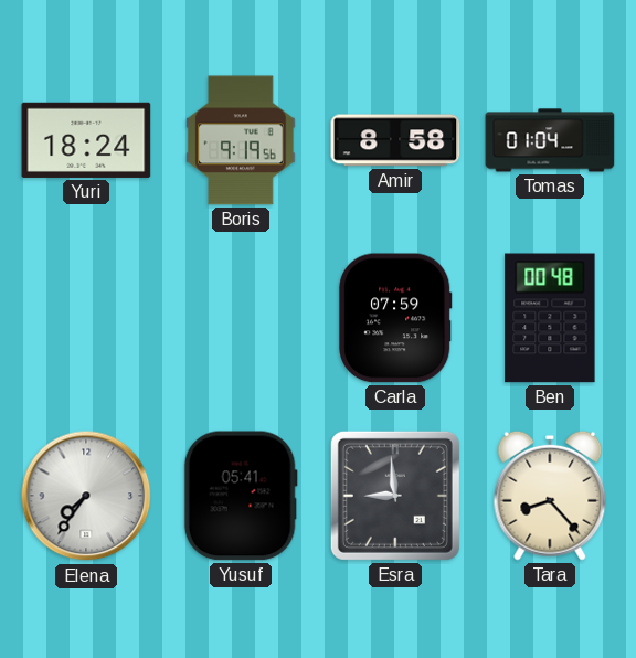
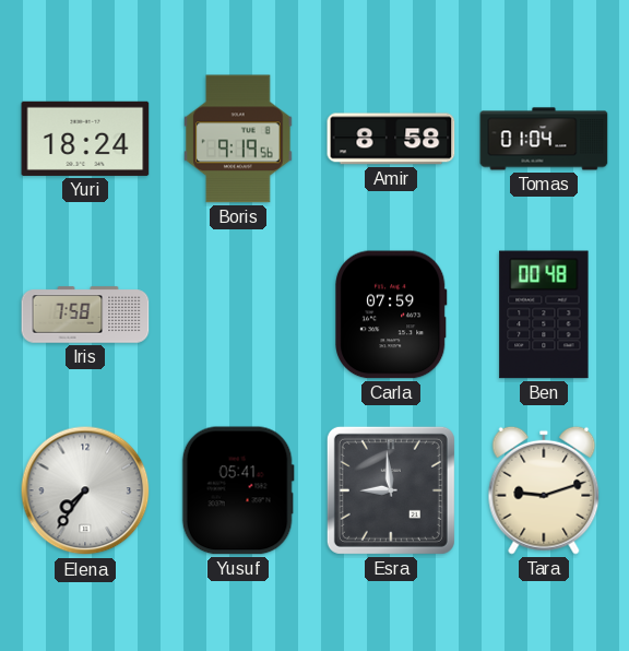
Iris: none -> 7:58
Tara: 8:23 -> 9:12
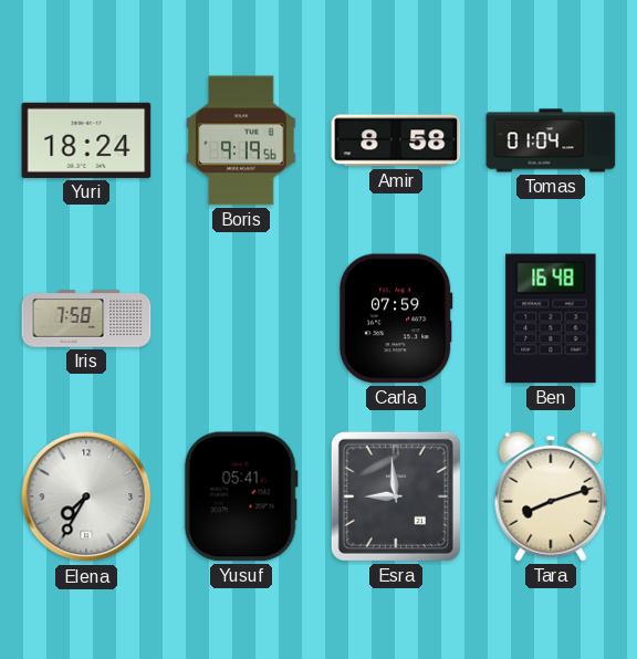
Ben: 00:48 -> 16:48
Elena: 7:36 -> 7:35
Tara: 9:12 -> 8:12
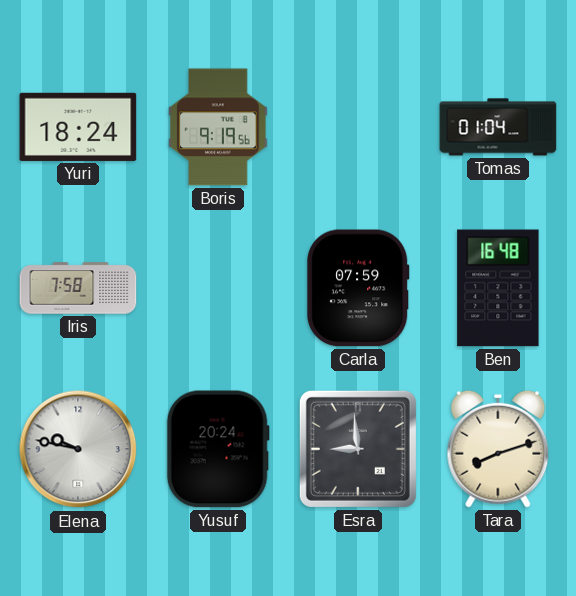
Amir: 8:58 -> none
Elena: 7:35 -> 9:47
Yusuf: 05:41 -> 20:24
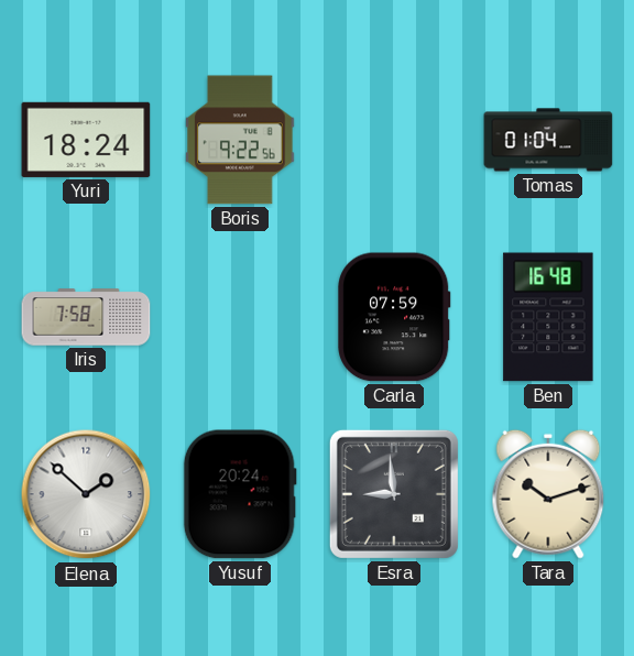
Boris: 9:19 -> 9:22
Elena: 9:47 -> 1:52
Tara: 8:12 -> 10:12
